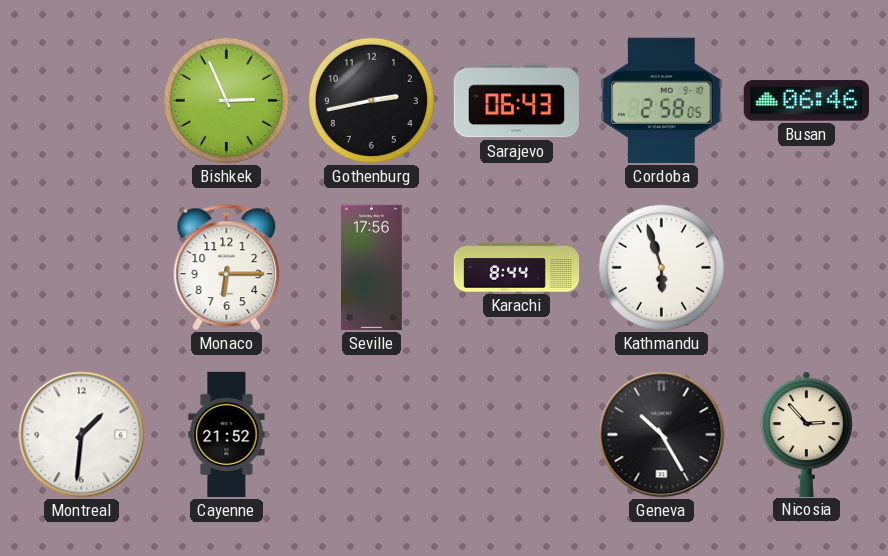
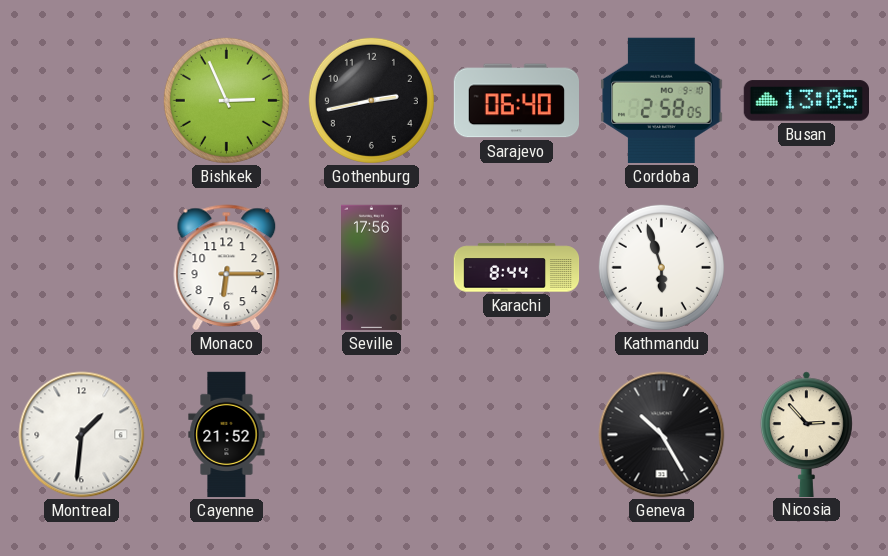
Sarajevo: 06:43 -> 06:40
Busan: 06:46 -> 13:05
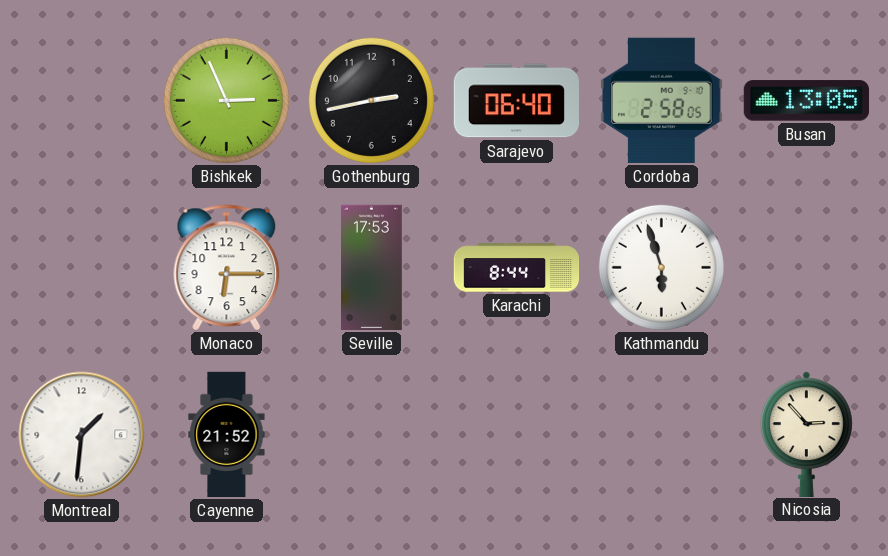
Seville: 17:56 -> 17:53
Geneva: 10:25 -> none
